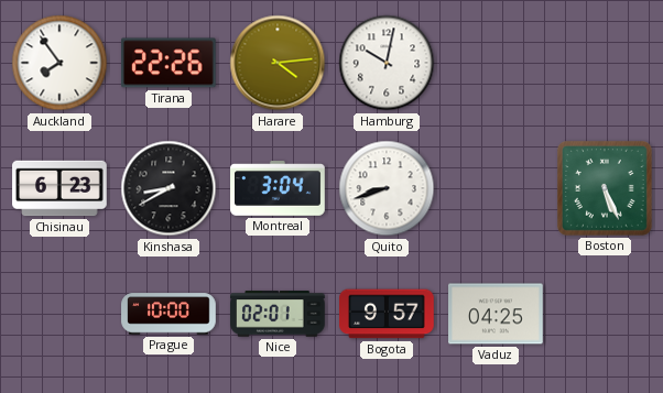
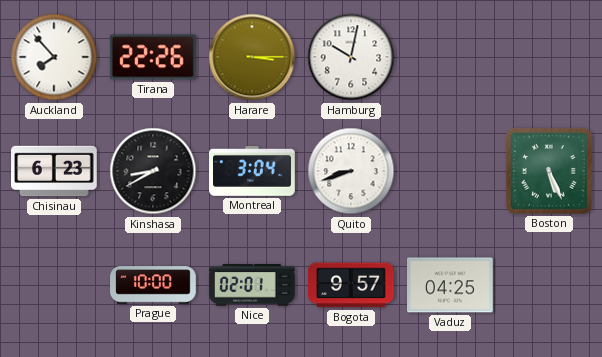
Auckland: 7:54 -> 7:53
Harare: 4:14 -> 3:15
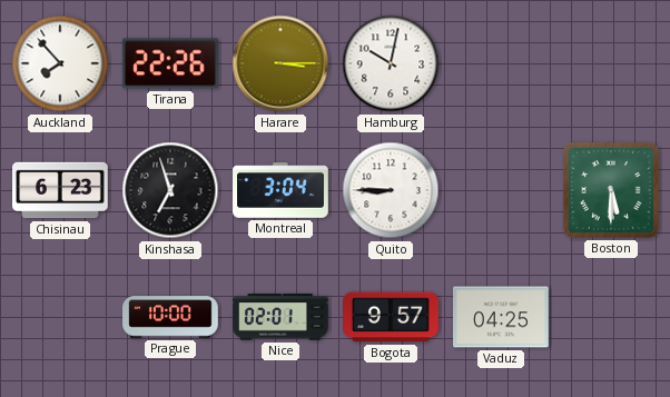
Kinshasa: 8:40 -> 6:57
Quito: 8:42 -> 8:45
Boston: 5:26 -> 5:30
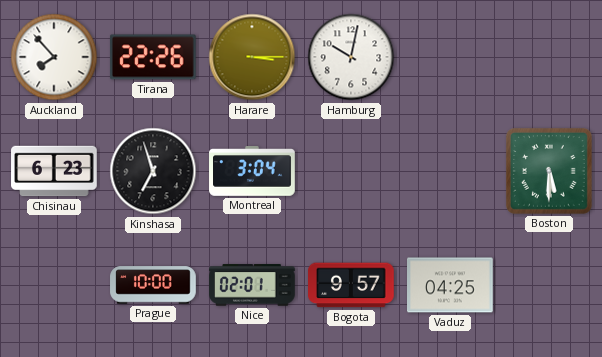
Quito: 8:45 -> none
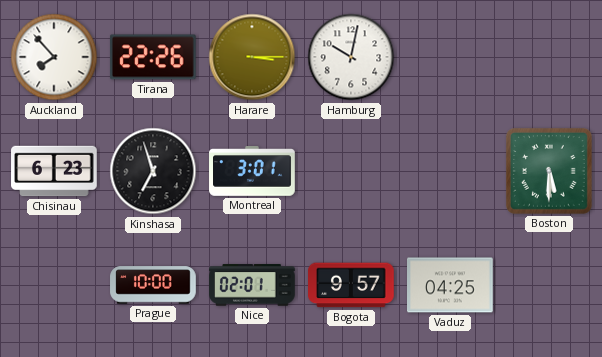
Montreal: 3:04 -> 3:01
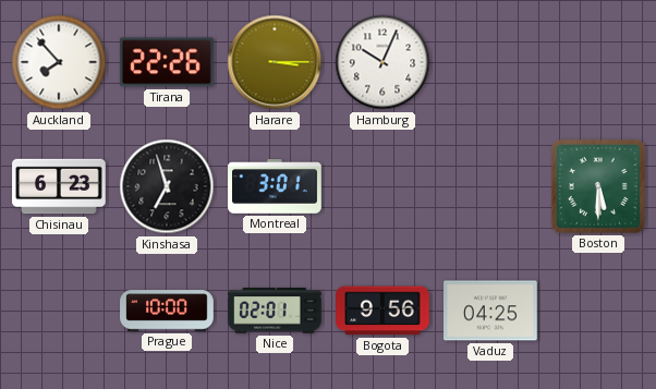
Hamburg: 10:02 -> 10:04
Bogota: 9:57 -> 9:56
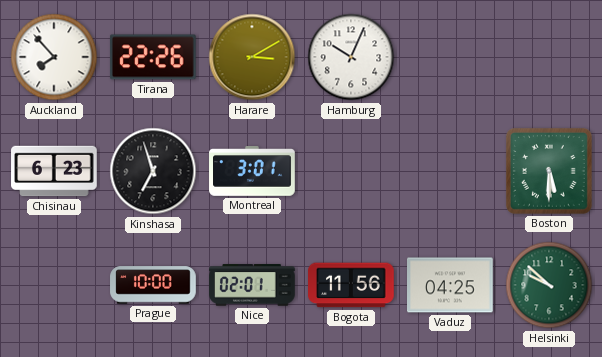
Harare: 3:15 -> 3:10
Bogota: 9:56 -> 11:56
Helsinki: none -> 9:52
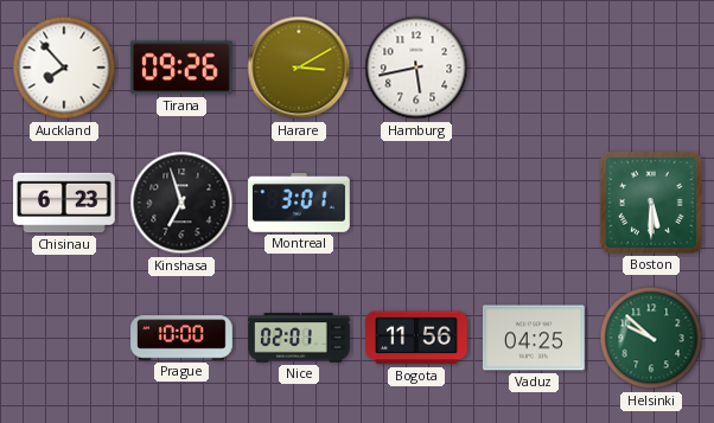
Tirana: 22:26 -> 09:26
Hamburg: 10:04 -> 5:43
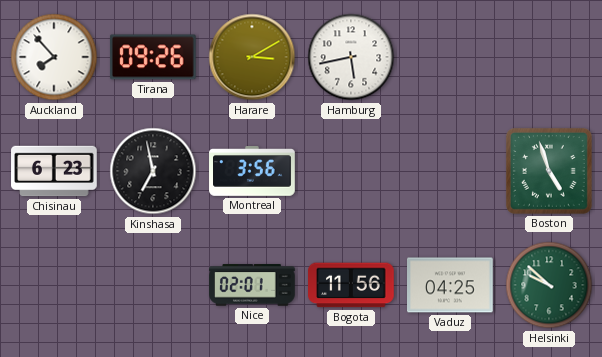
Kinshasa: 6:57 -> 6:58
Montreal: 3:01 -> 3:56
Boston: 5:30 -> 4:57
Prague: 10:00 -> none
